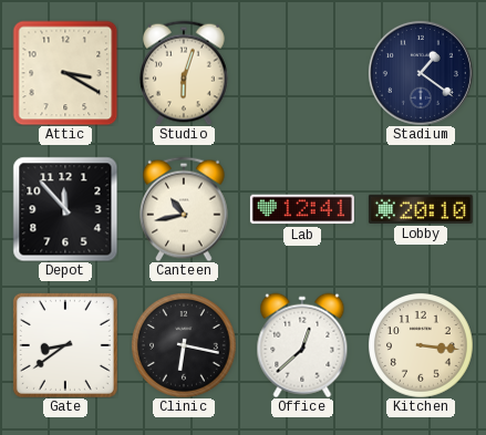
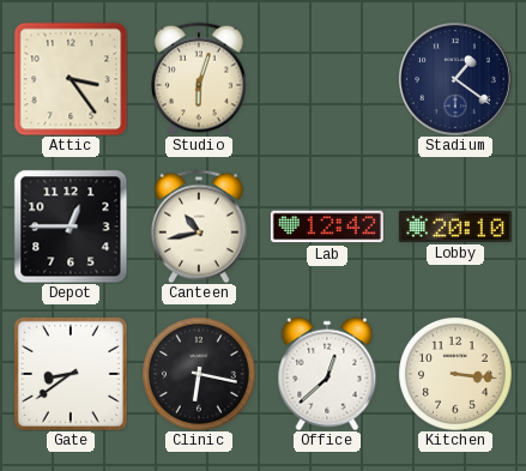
Attic: 3:20 -> 3:24
Depot: 11:53 -> 12:45
Lab: 12:41 -> 12:42
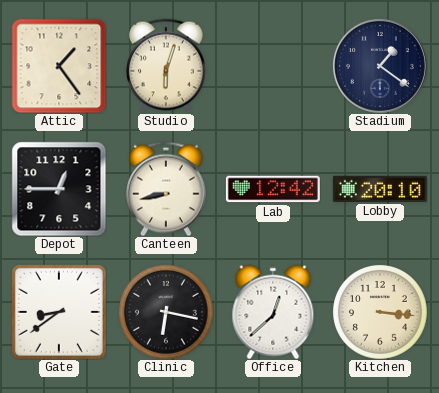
Attic: 3:24 -> 1:24
Canteen: 10:43 -> 8:43
